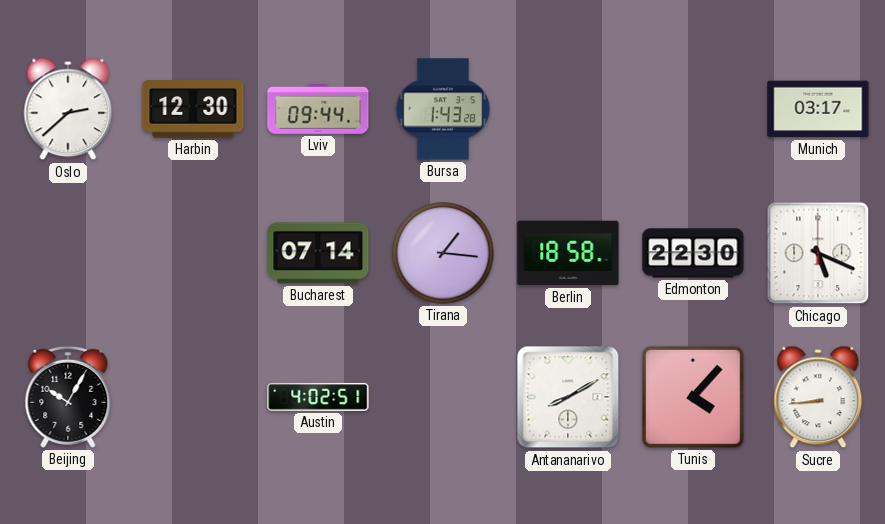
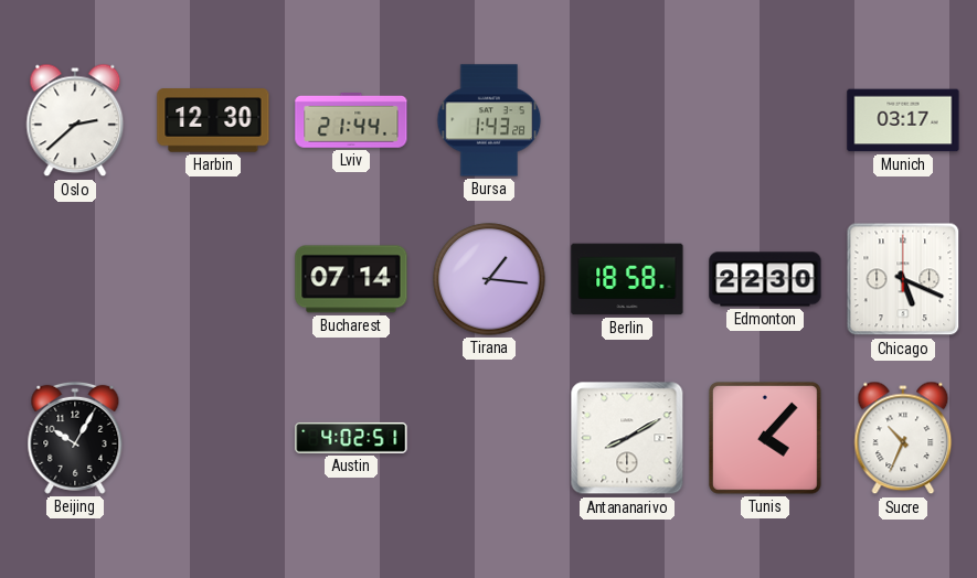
Lviv: 09:44 -> 21:44
Sucre: 8:44 -> 10:34
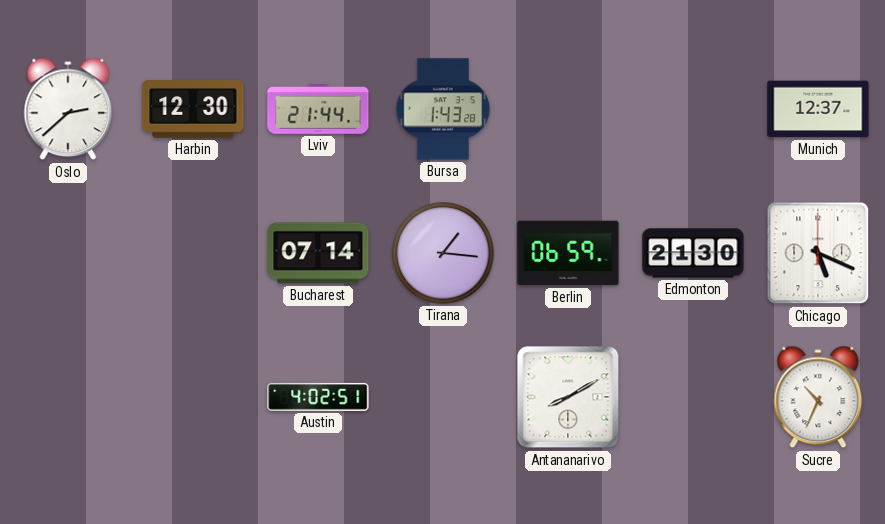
Munich: 03:17 -> 12:37
Berlin: 18:58 -> 06:59
Edmonton: 22:30 -> 21:30
Beijing: 10:05 -> none
Tunis: 4:07 -> none
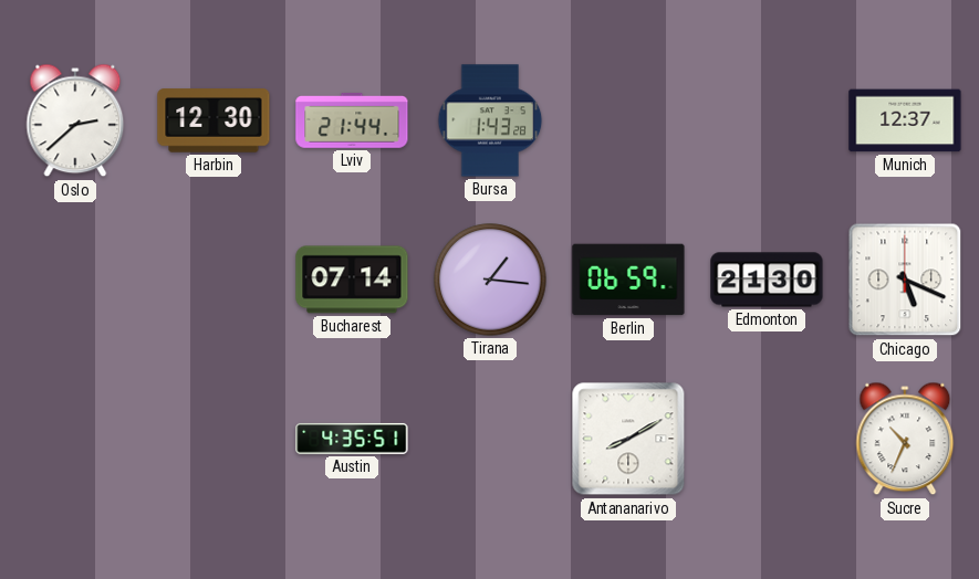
Austin: 4:02 -> 4:35
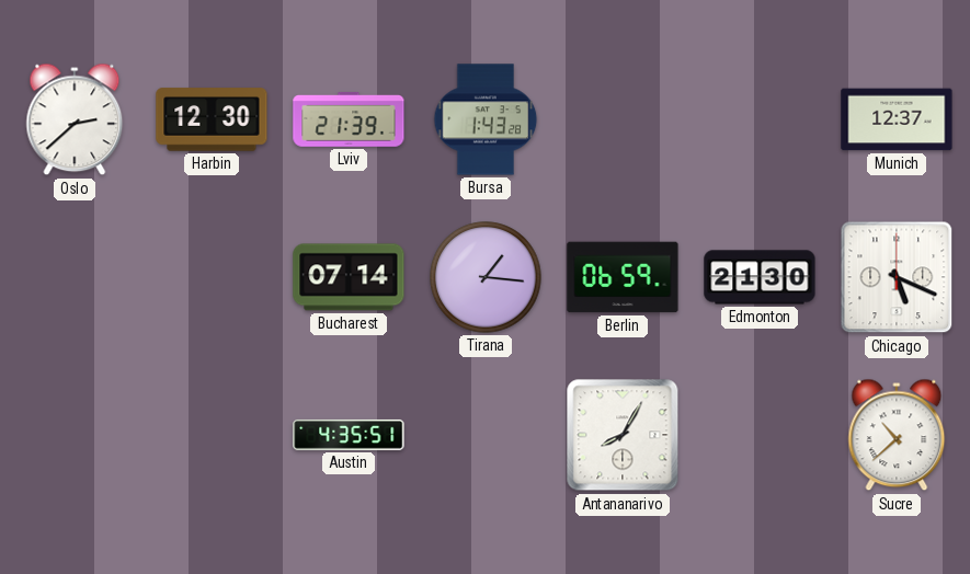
Lviv: 21:44 -> 21:39
Antananarivo: 8:10 -> 8:05
Sucre: 10:34 -> 10:38
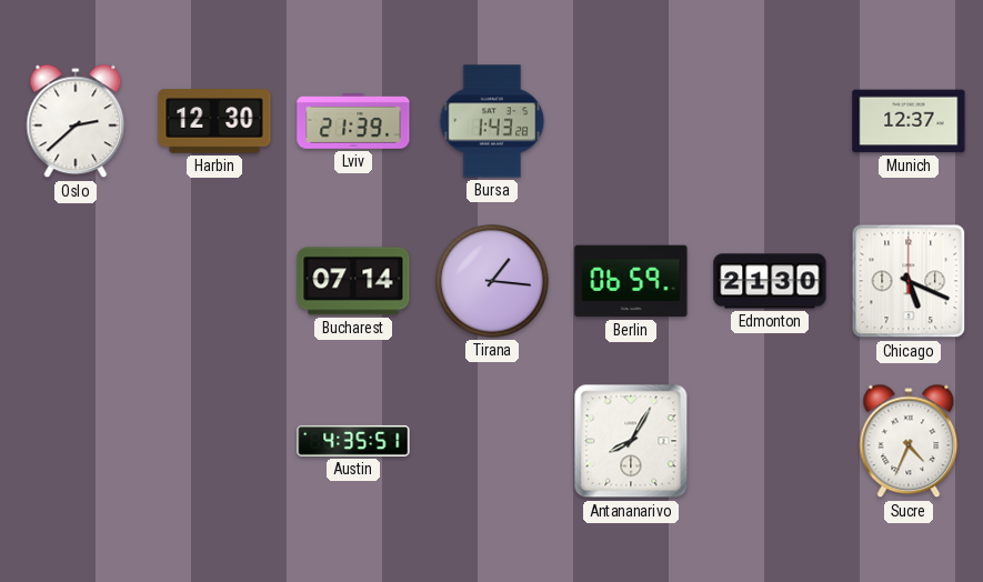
Sucre: 10:38 -> 4:34
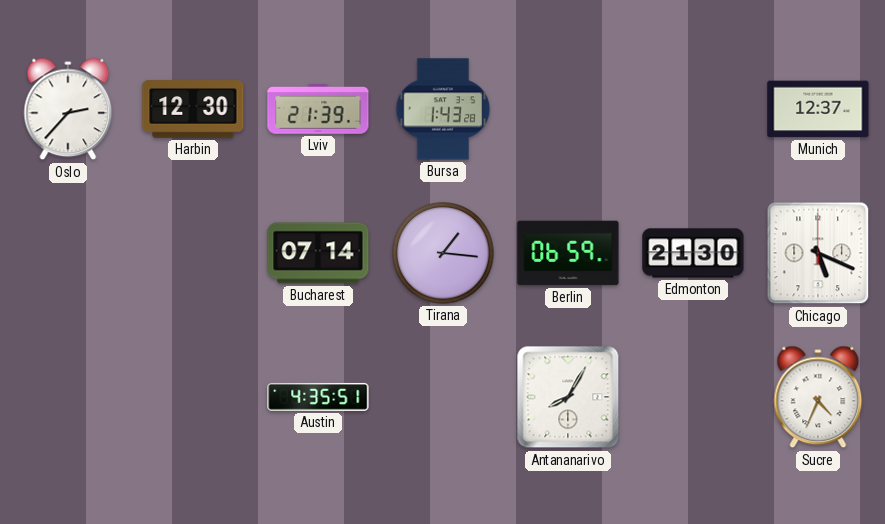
Oslo: 2:38 -> 2:37
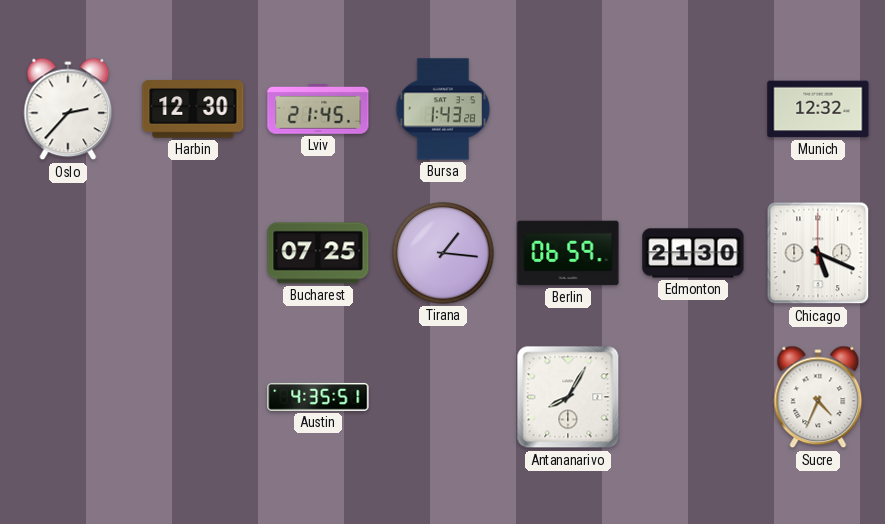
Lviv: 21:39 -> 21:45
Munich: 12:37 -> 12:32
Bucharest: 07:14 -> 07:25
